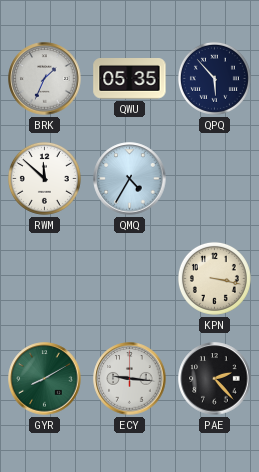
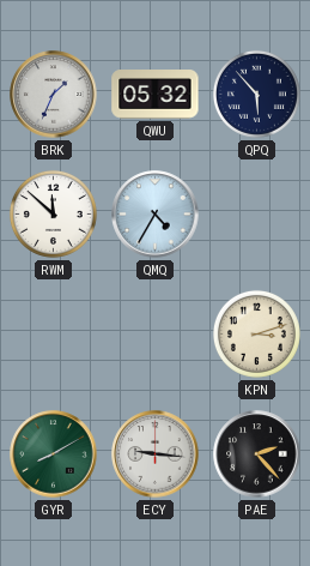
QWU: 05:35 -> 05:32
KPN: 3:17 -> 3:12
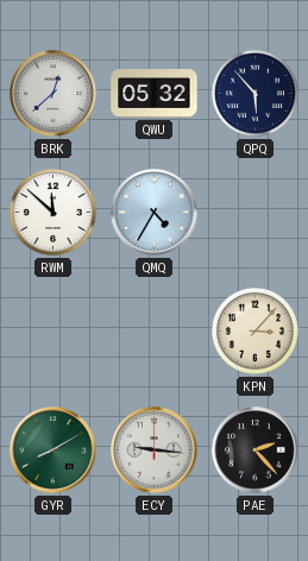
BRK: 1:34 -> 12:38
KPN: 3:12 -> 3:07
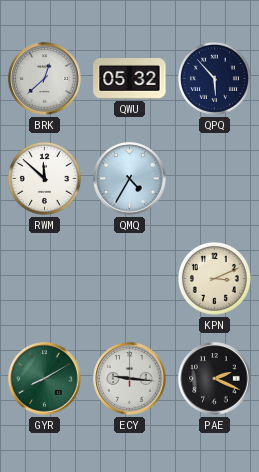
KPN: 3:07 -> 3:11
PAE: 2:23 -> 2:19
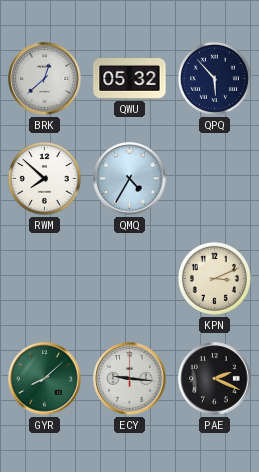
RWM: 11:52 -> 7:52
GYR: 8:10 -> 8:08
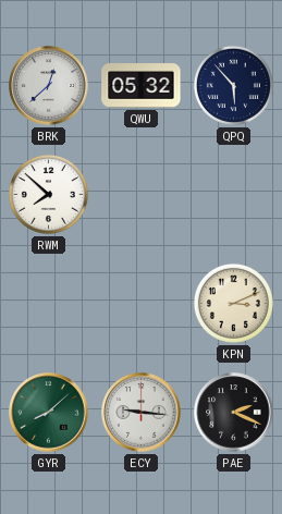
QMQ: 4:35 -> none
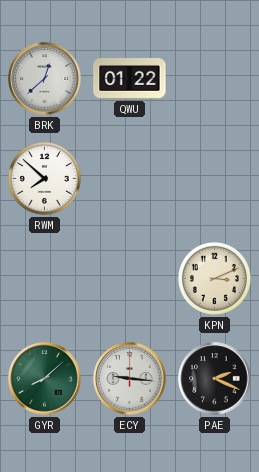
QWU: 05:32 -> 01:22
QPQ: 5:53 -> none
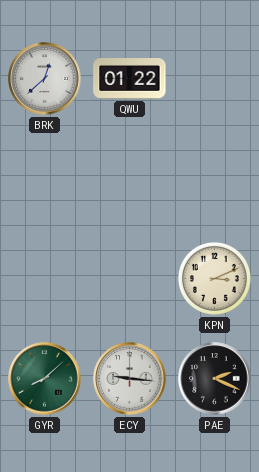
RWM: 7:52 -> none
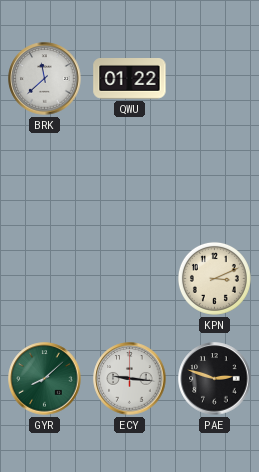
BRK: 12:38 -> 11:38
PAE: 2:19 -> 2:48
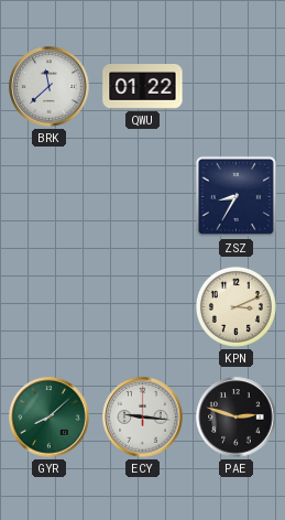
ZSZ: none -> 8:35
